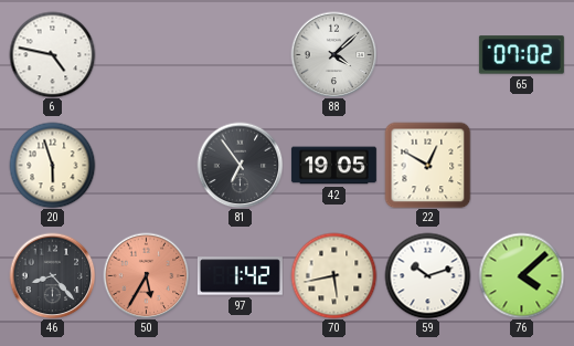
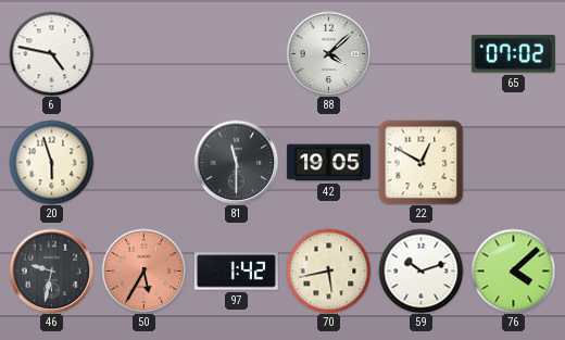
81: 6:54 -> 11:30
46: 8:23 -> 9:32
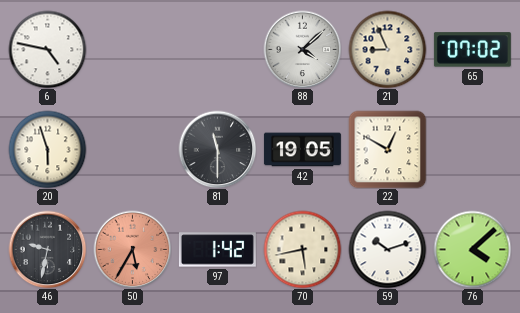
21: none -> 8:56
